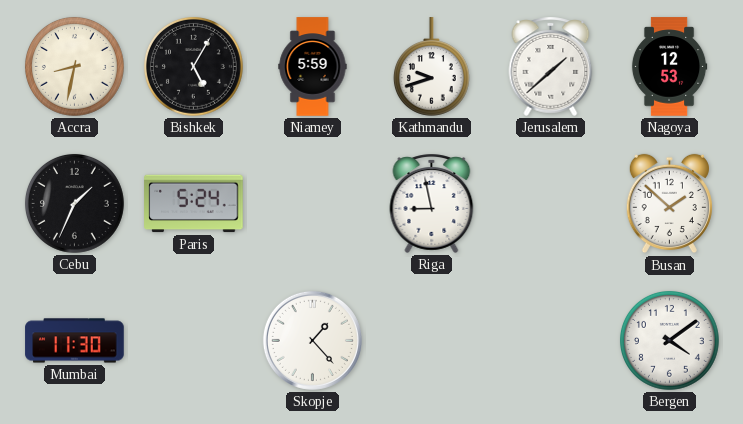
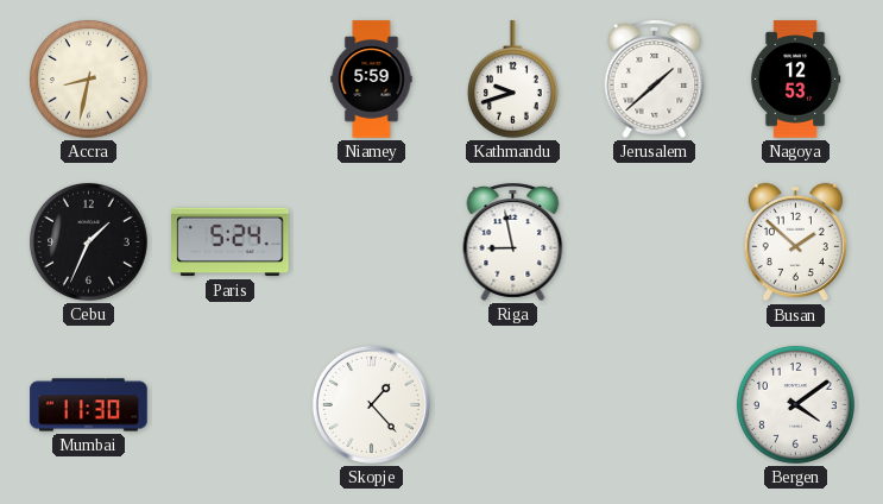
Bishkek: 5:05 -> none
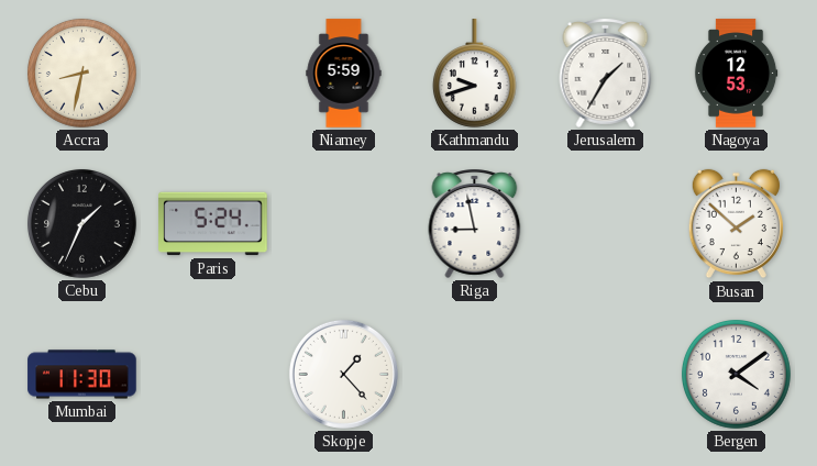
Jerusalem: 1:38 -> 1:35
